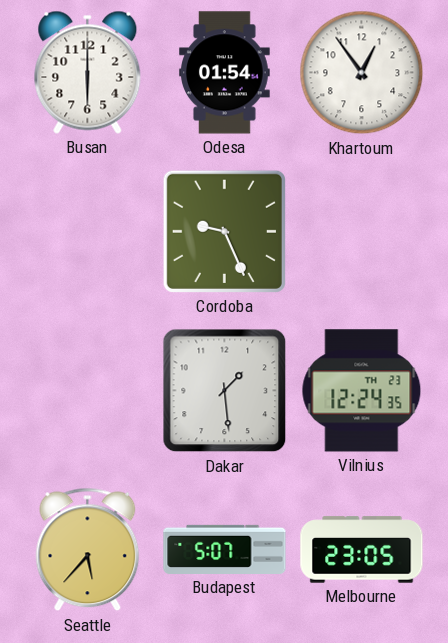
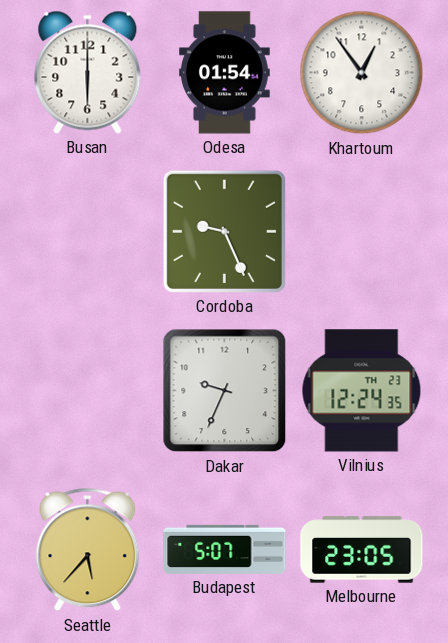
Dakar: 1:29 -> 9:34
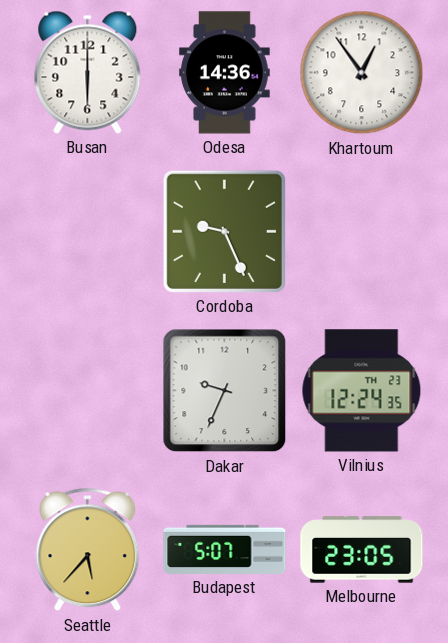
Odesa: 01:54 -> 14:36
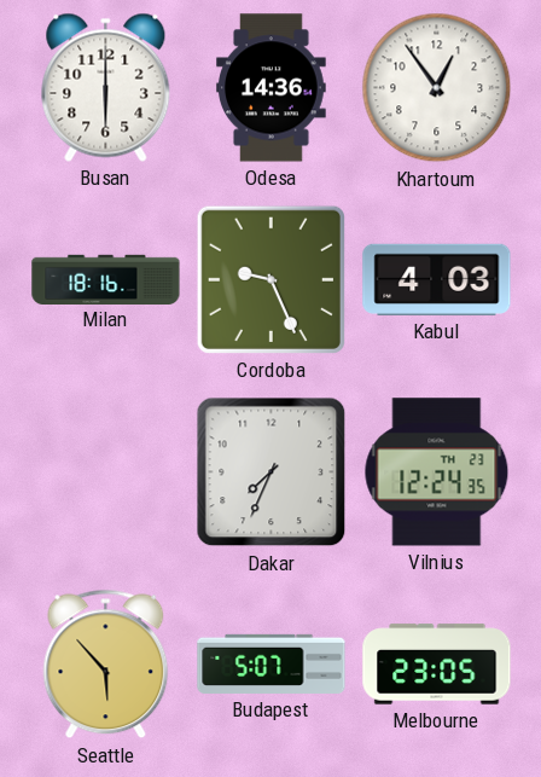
Milan: none -> 18:16
Kabul: none -> 4:03
Dakar: 9:34 -> 7:34
Seattle: 5:37 -> 5:53
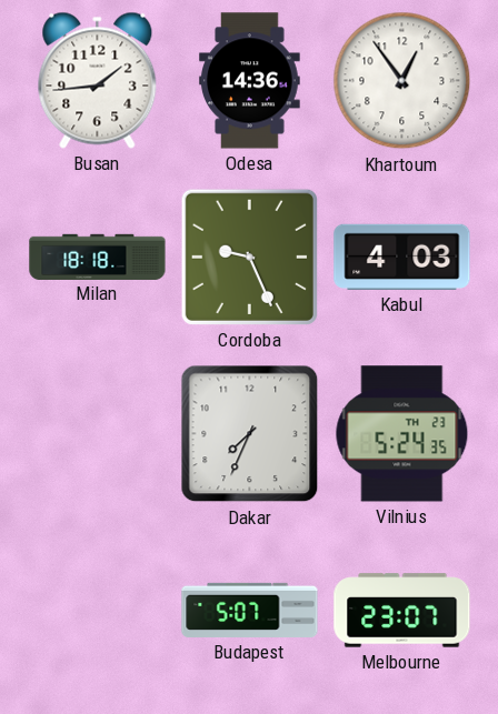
Busan: 6:00 -> 1:44
Milan: 18:16 -> 18:18
Vilnius: 12:24 -> 5:24
Seattle: 5:53 -> none
Melbourne: 23:05 -> 23:07
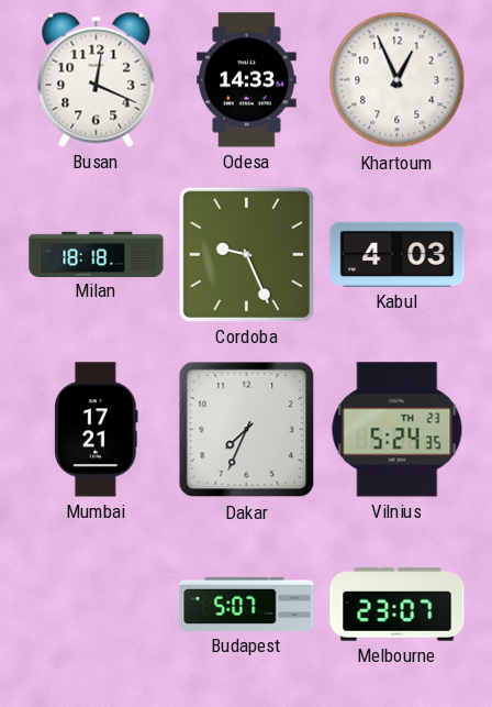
Busan: 1:44 -> 12:19
Odesa: 14:36 -> 14:33
Khartoum: 12:54 -> 12:56
Mumbai: none -> 17:21
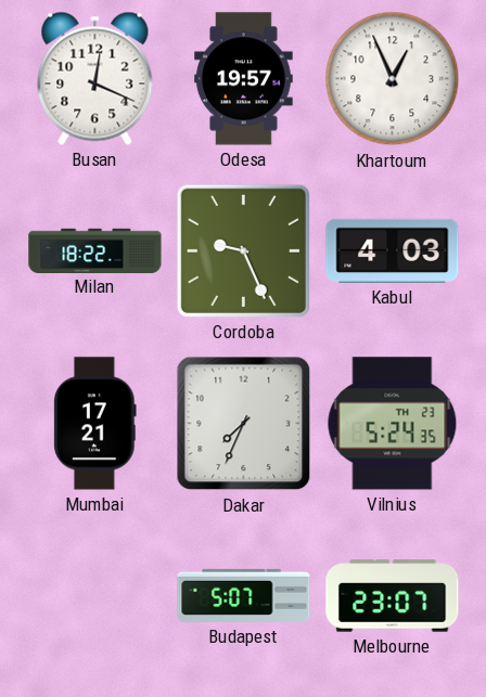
Odesa: 14:33 -> 19:57
Milan: 18:18 -> 18:22
